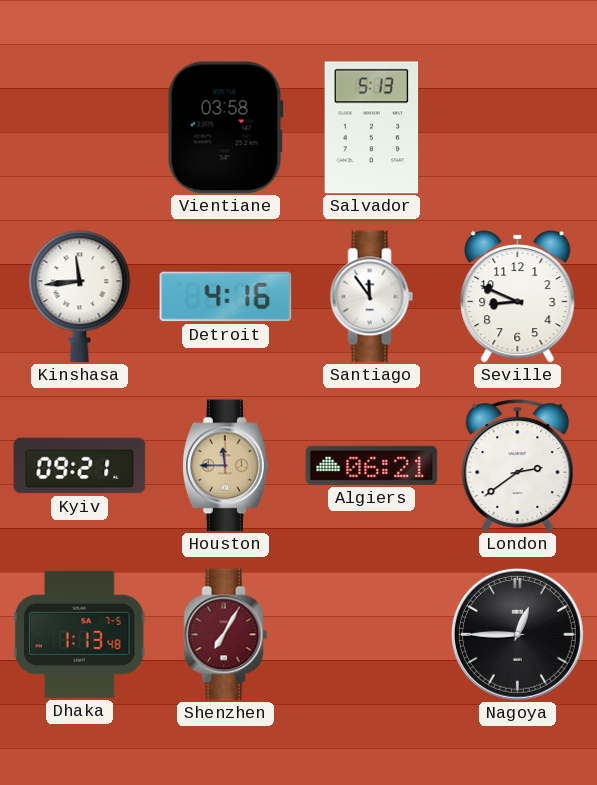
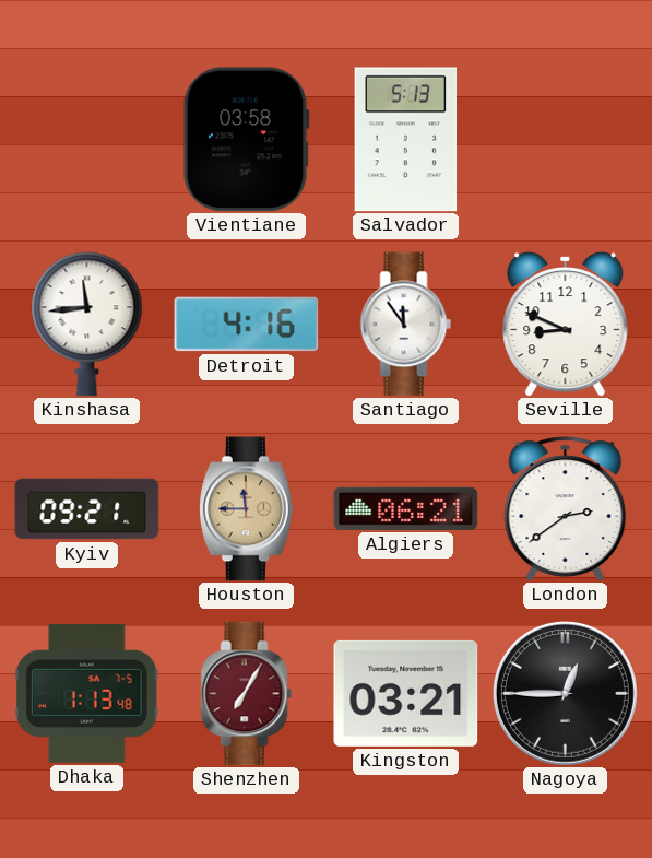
Kingston: none -> 03:21
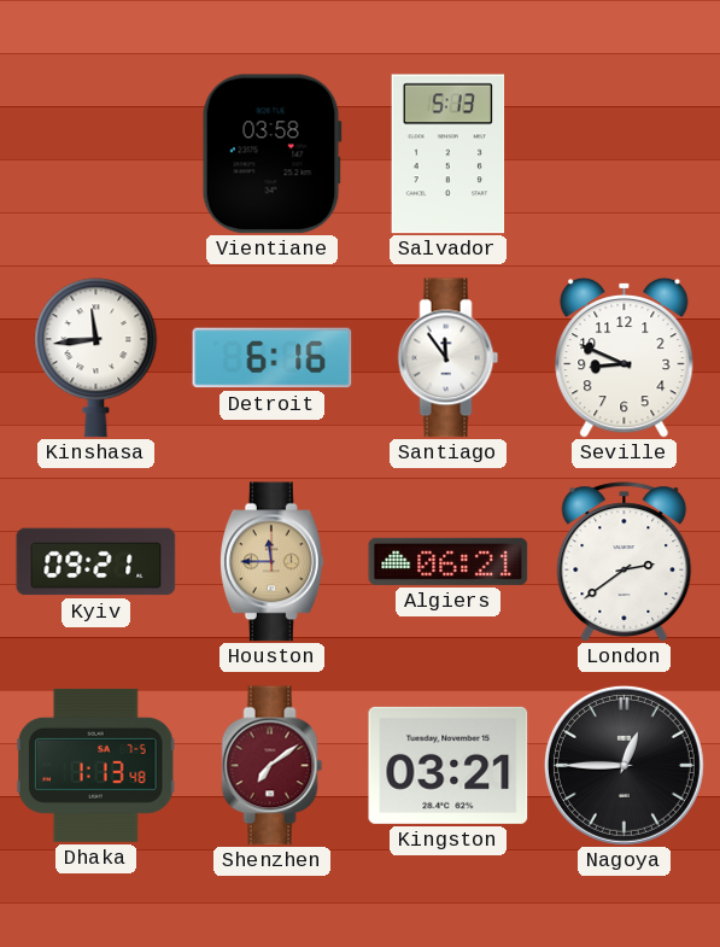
Detroit: 4:16 -> 6:16
Shenzhen: 7:05 -> 7:09
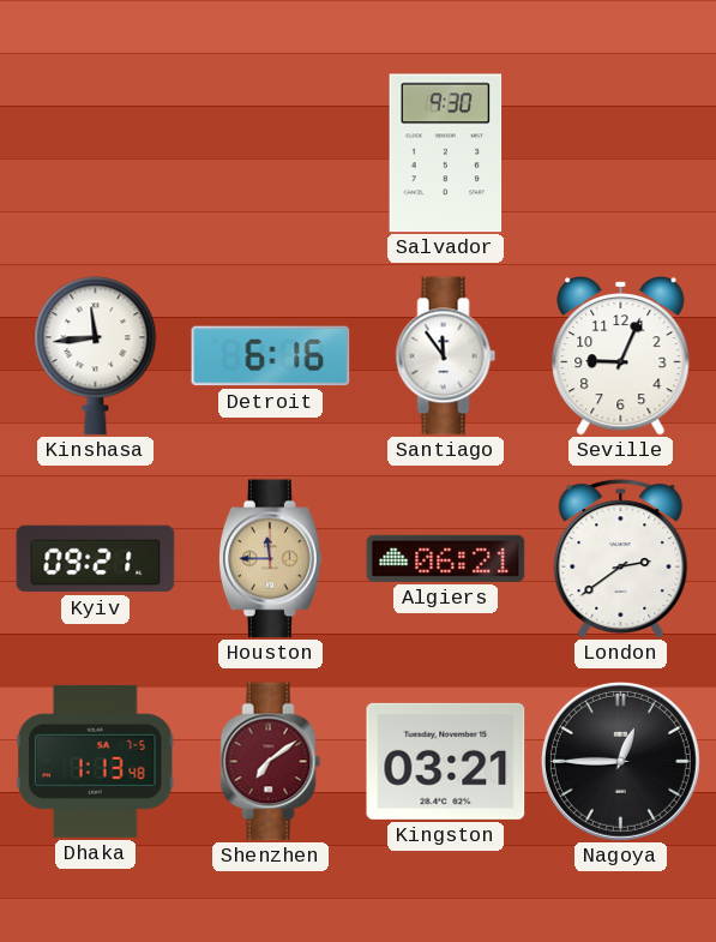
Vientiane: 03:58 -> none
Salvador: 5:13 -> 9:30
Seville: 8:49 -> 9:04
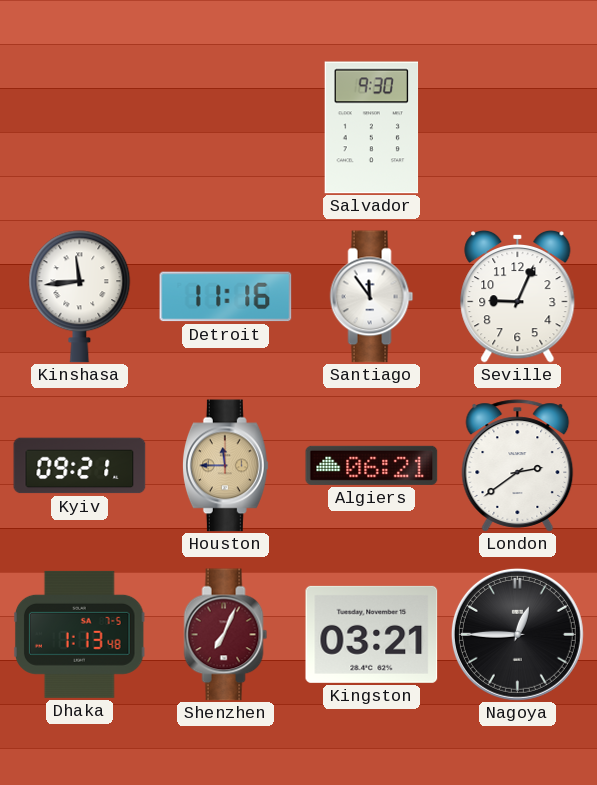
Detroit: 6:16 -> 11:16
Shenzhen: 7:09 -> 7:04
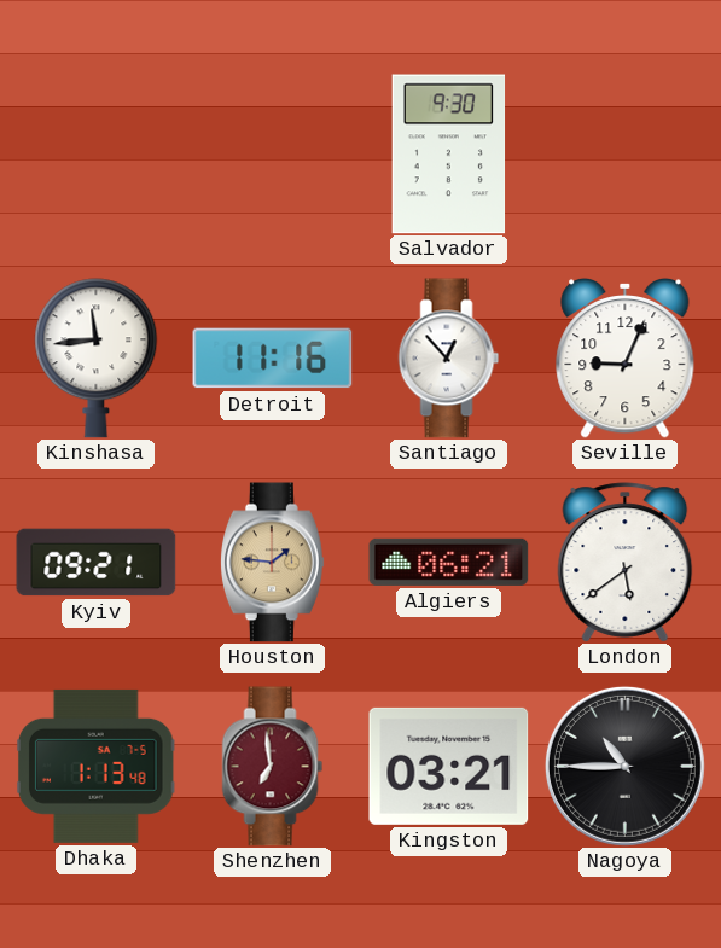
Santiago: 11:54 -> 12:53
Houston: 11:45 -> 1:46
London: 2:39 -> 5:39
Shenzhen: 7:04 -> 6:59
Nagoya: 12:45 -> 10:45
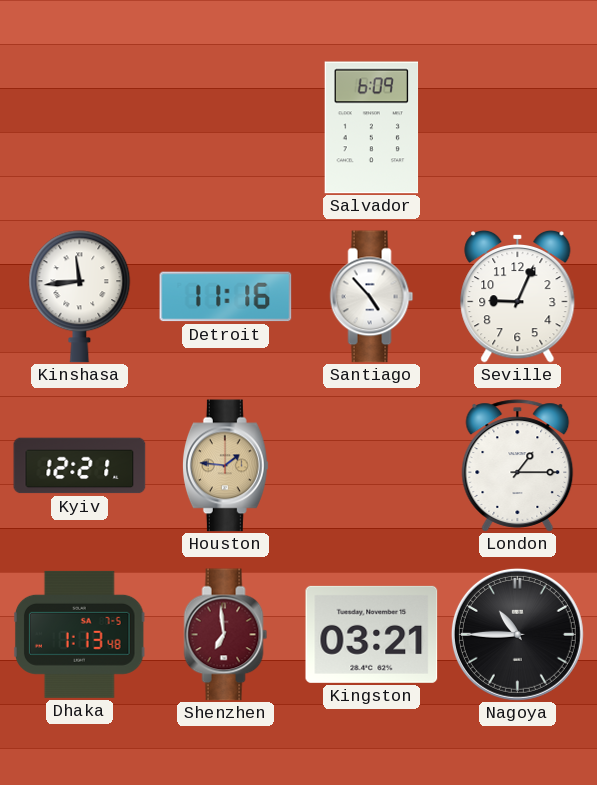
Salvador: 9:30 -> 6:09
Santiago: 12:53 -> 4:53
Kyiv: 09:21 -> 12:21
Algiers: 06:21 -> none
London: 5:39 -> 1:15
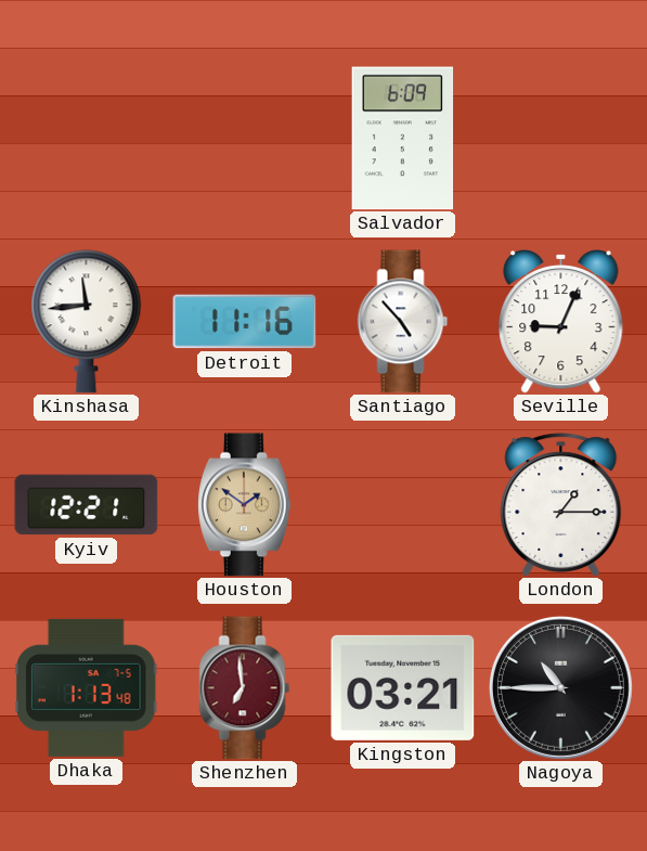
Houston: 1:46 -> 1:51
